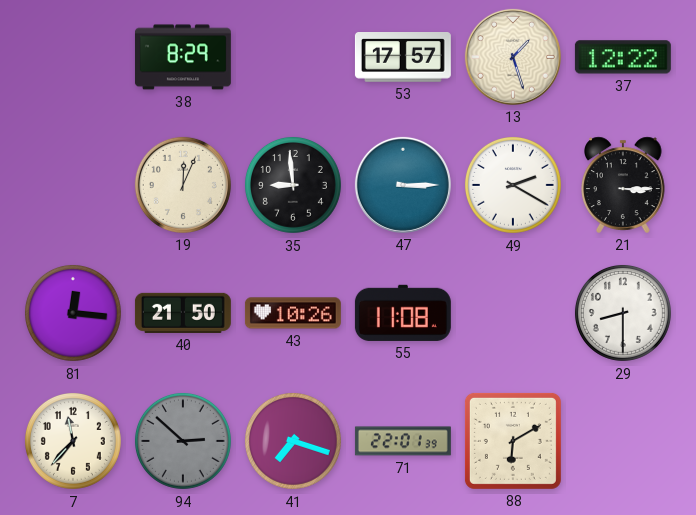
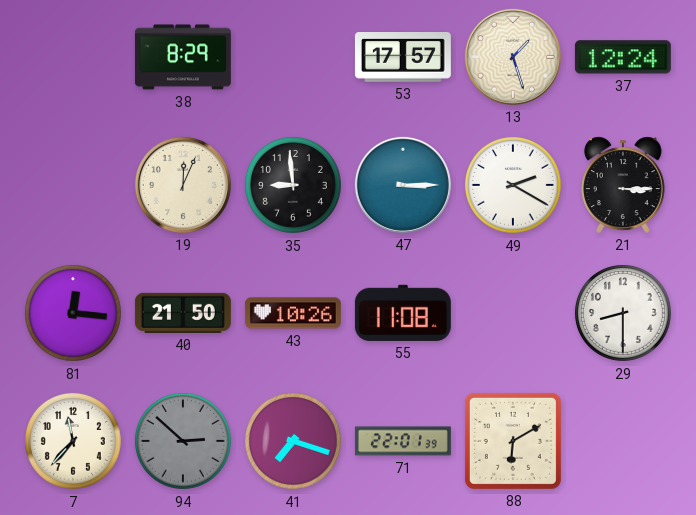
37: 12:22 -> 12:24
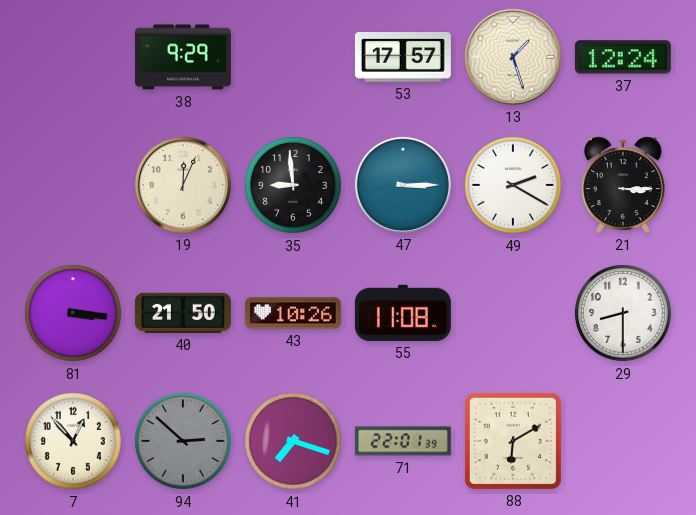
38: 8:29 -> 9:29
81: 12:16 -> 3:16
7: 11:37 -> 12:53
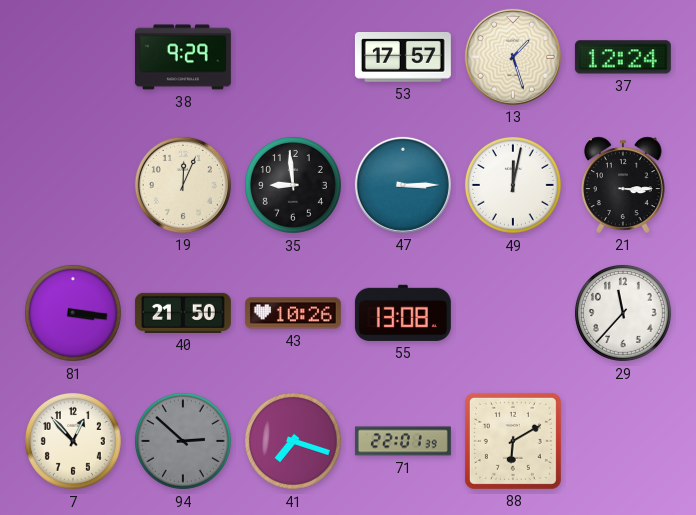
49: 2:20 -> 12:02
55: 11:08 -> 13:08
29: 8:30 -> 11:37
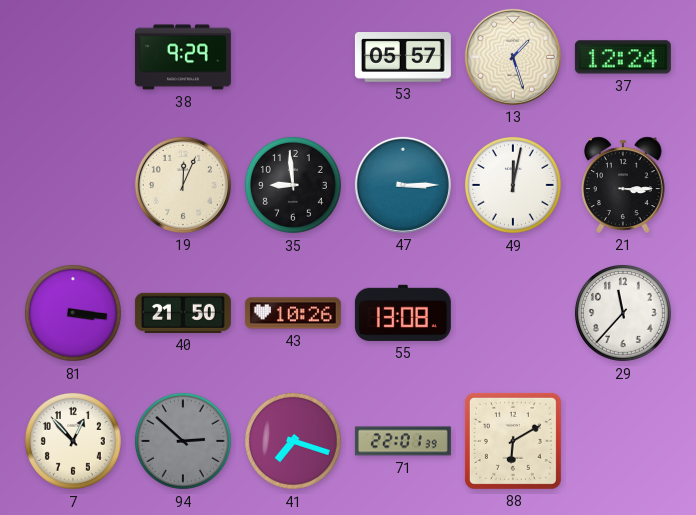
53: 17:57 -> 05:57
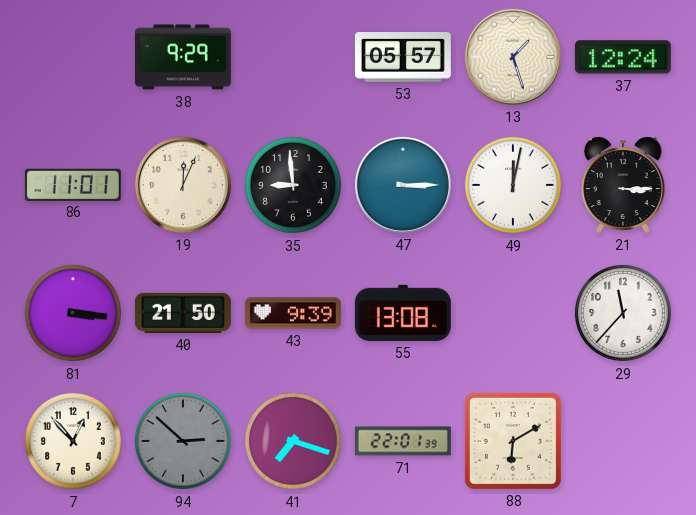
86: none -> 11:01
43: 10:26 -> 9:39
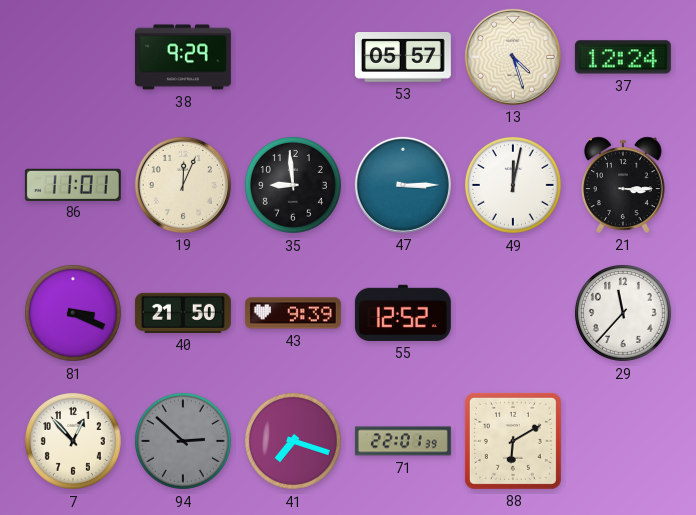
13: 1:27 -> 4:27
81: 3:16 -> 3:19
55: 13:08 -> 12:52
